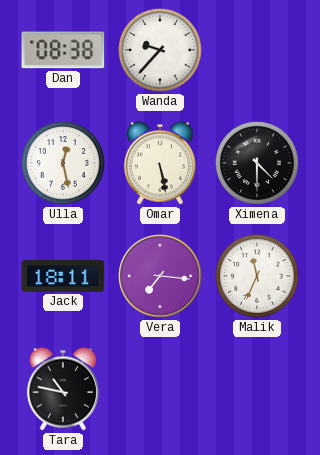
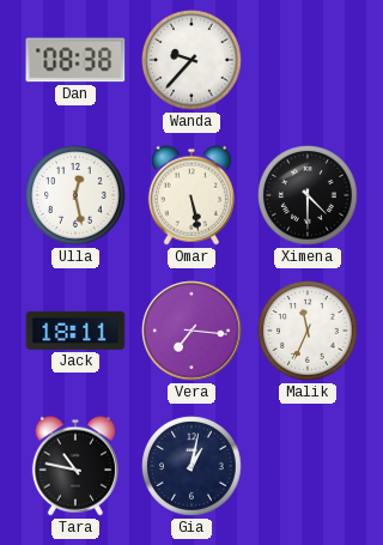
Gia: none -> 1:02
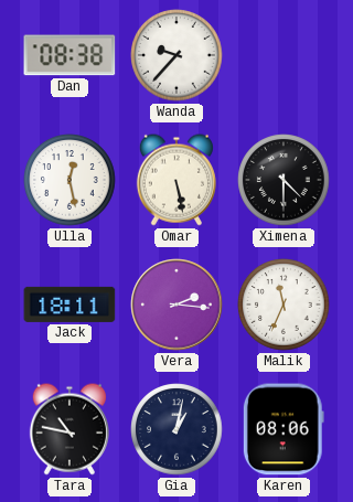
Vera: 7:16 -> 2:16
Karen: none -> 08:06
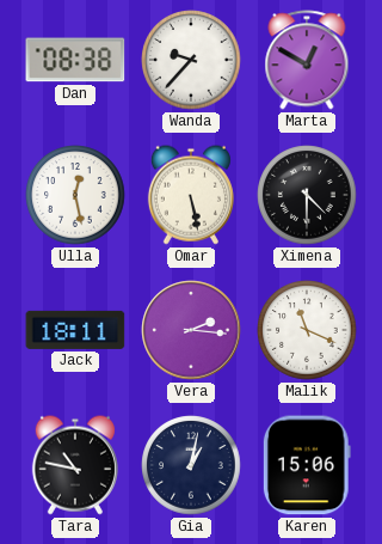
Marta: none -> 12:50
Malik: 11:34 -> 11:19
Karen: 08:06 -> 15:06
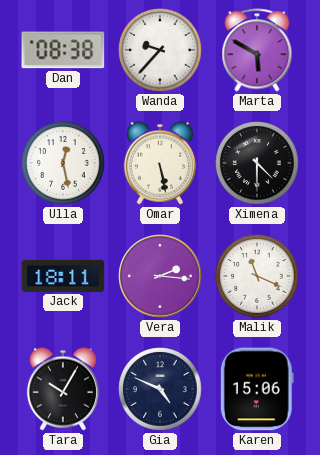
Marta: 12:50 -> 5:50
Tara: 10:47 -> 10:05
Gia: 1:02 -> 4:49
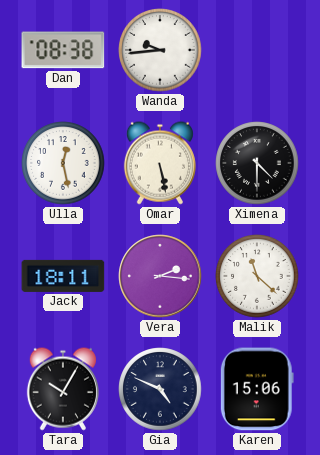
Wanda: 9:37 -> 9:44
Marta: 5:50 -> none
Malik: 11:19 -> 11:22
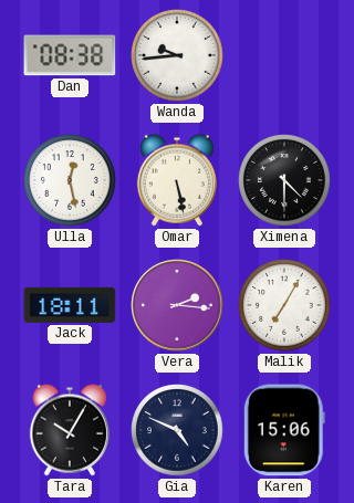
Malik: 11:22 -> 7:05
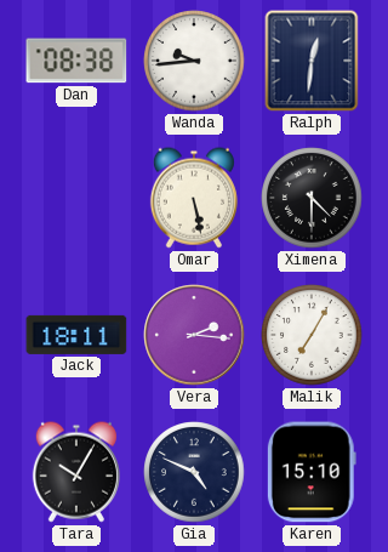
Ralph: none -> 12:31
Ulla: 12:28 -> none
Karen: 15:06 -> 15:10
